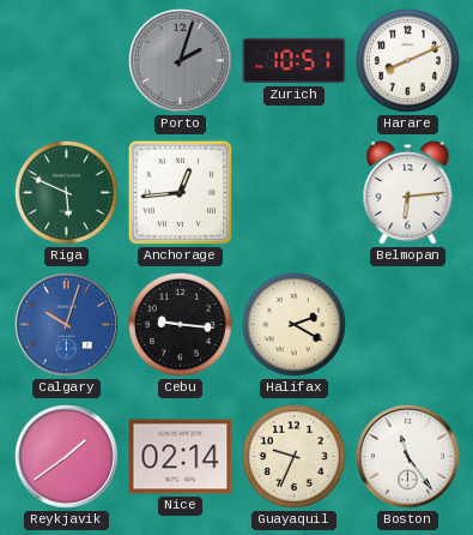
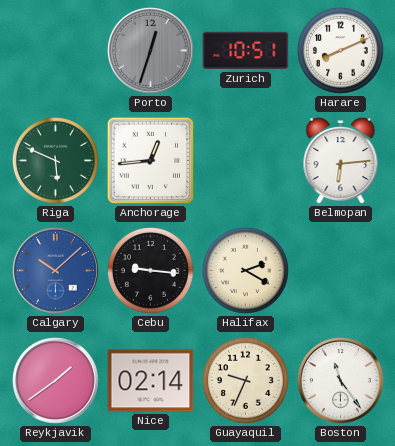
Porto: 2:03 -> 12:33
Calgary: 10:03 -> 10:08
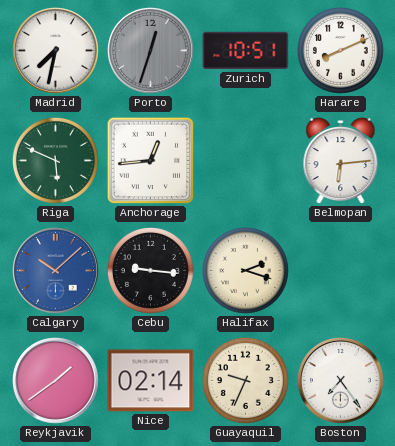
Madrid: none -> 7:32
Halifax: 2:20 -> 2:18
Boston: 11:24 -> 7:24
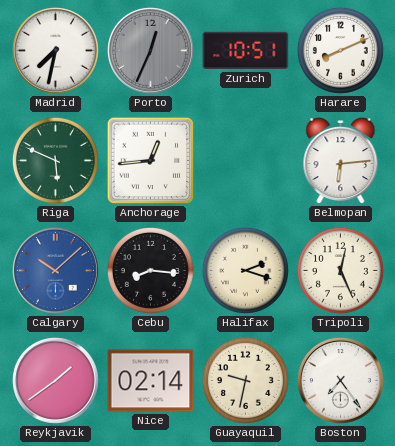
Porto: 12:33 -> 12:34
Cebu: 9:16 -> 8:16
Tripoli: none -> 12:26
Guayaquil: 9:34 -> 9:32
